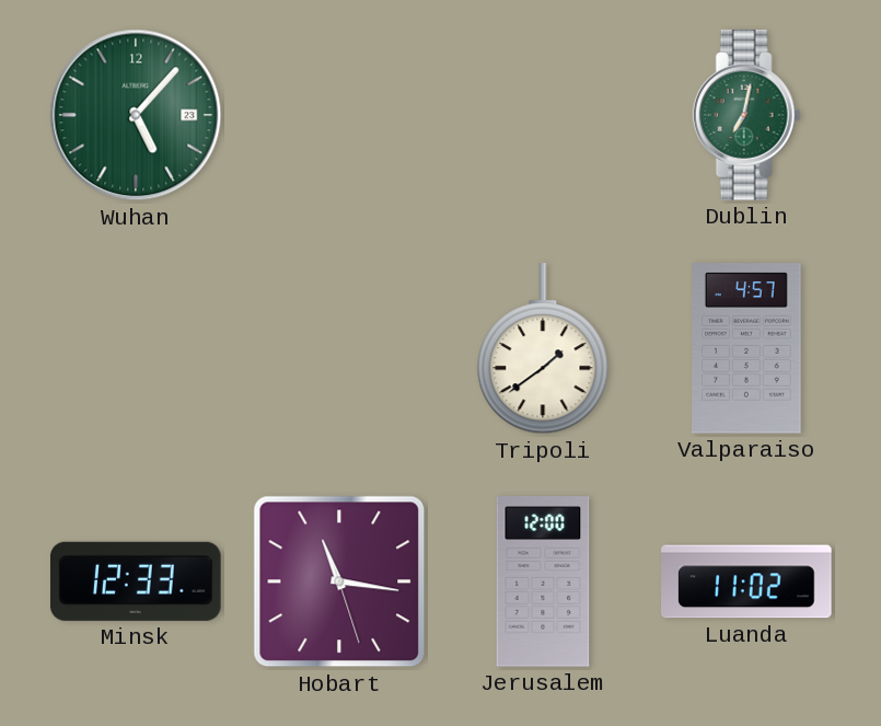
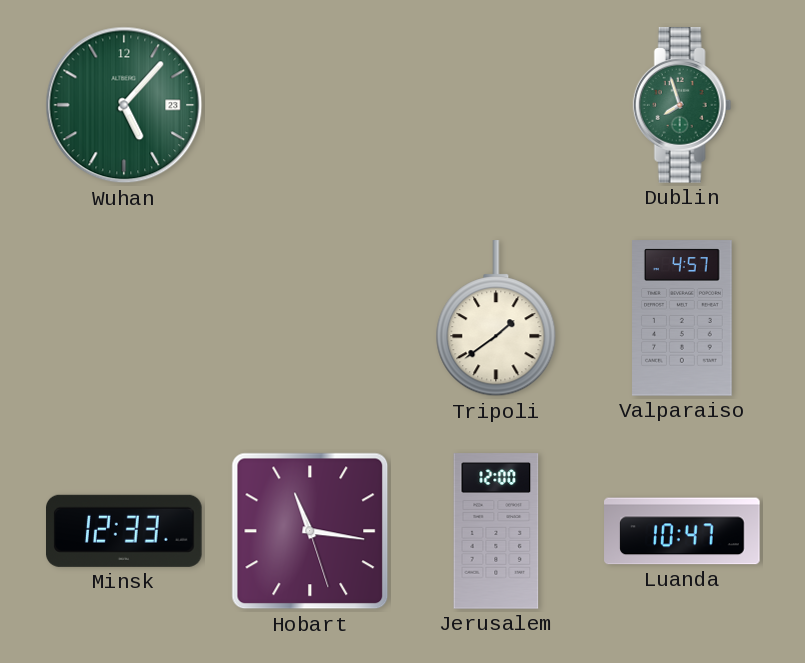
Dublin: 7:02 -> 7:57
Luanda: 11:02 -> 10:47
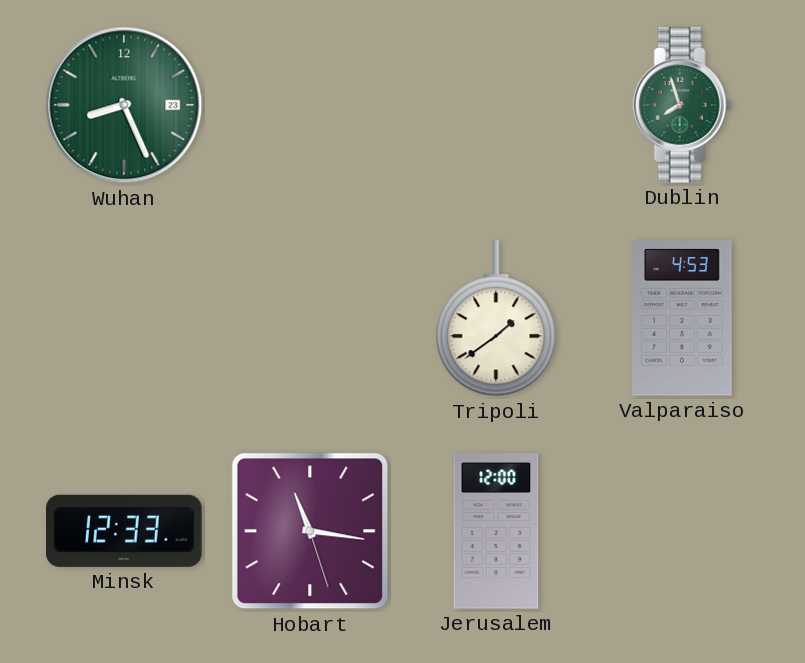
Wuhan: 5:07 -> 8:26
Valparaiso: 4:57 -> 4:53
Luanda: 10:47 -> none
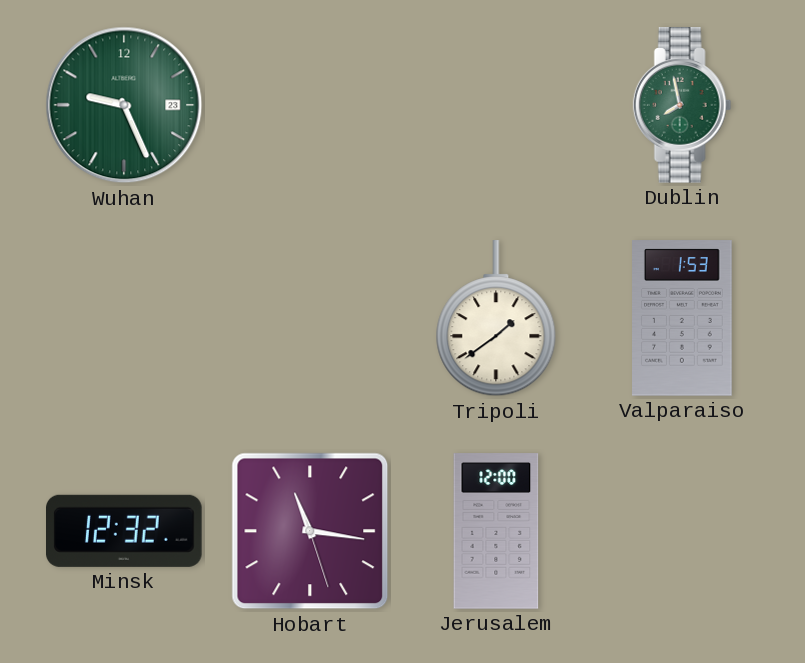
Wuhan: 8:26 -> 9:26
Dublin: 7:57 -> 7:58
Valparaiso: 4:53 -> 1:53
Minsk: 12:33 -> 12:32
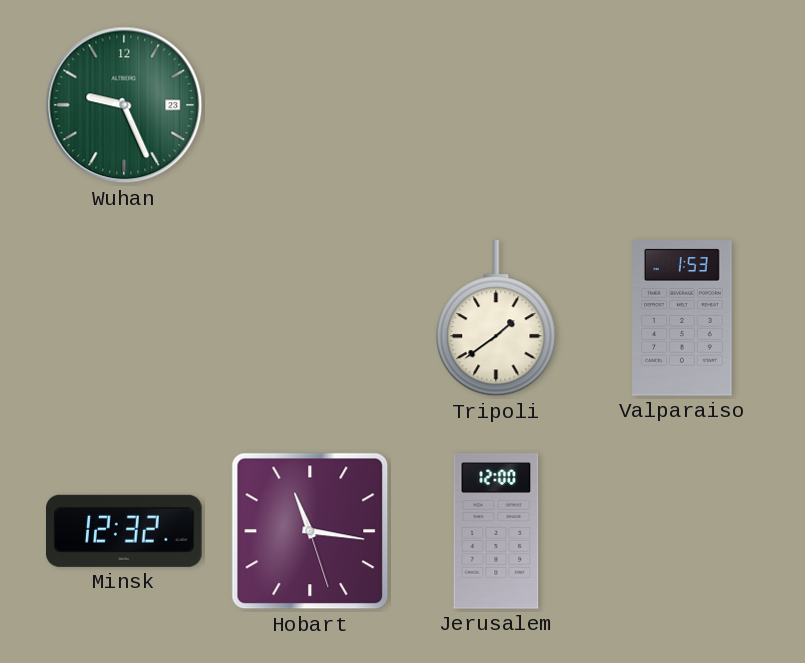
Dublin: 7:58 -> none
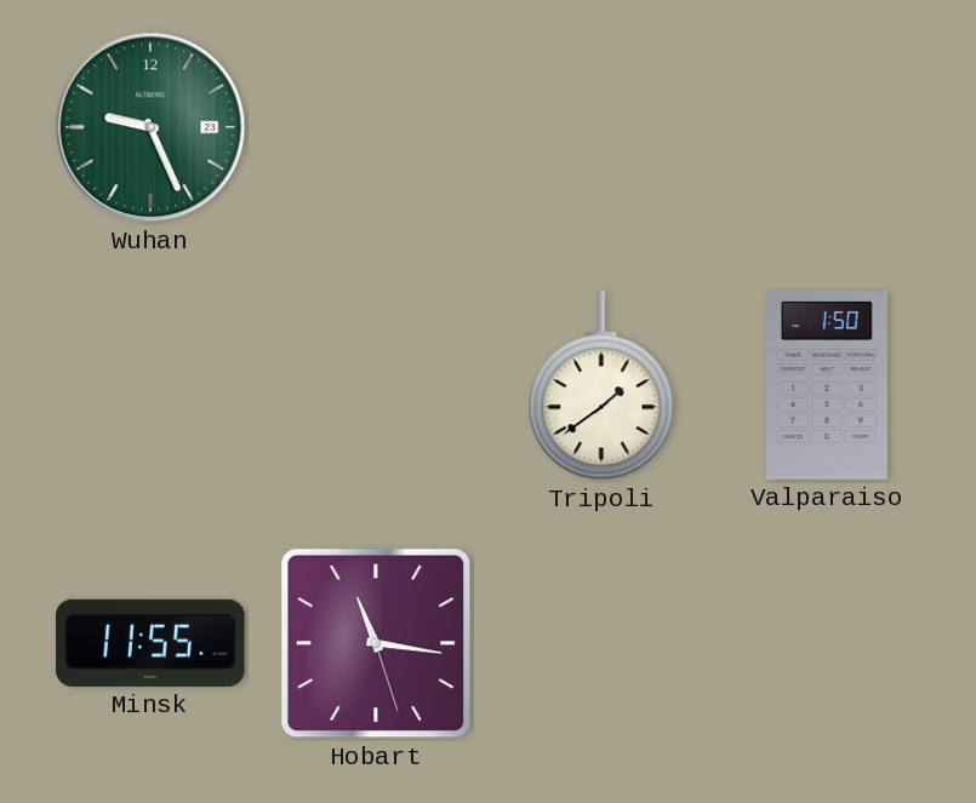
Valparaiso: 1:53 -> 1:50
Minsk: 12:32 -> 11:55
Jerusalem: 12:00 -> none
